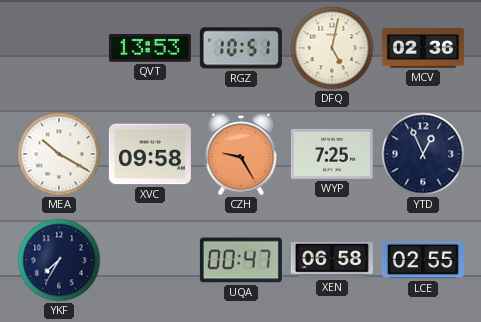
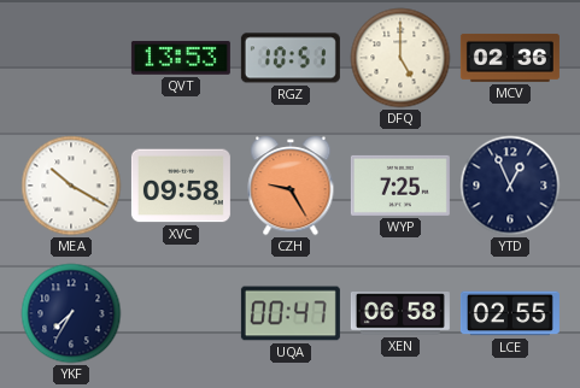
DFQ: 5:02 -> 5:00
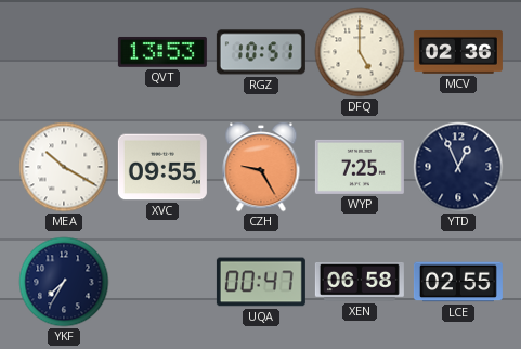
XVC: 09:58 -> 09:55
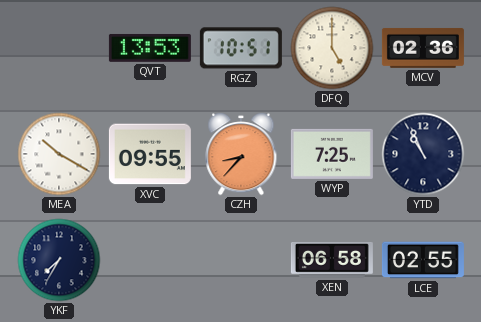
CZH: 9:25 -> 8:37
YTD: 12:56 -> 10:56
UQA: 00:47 -> none
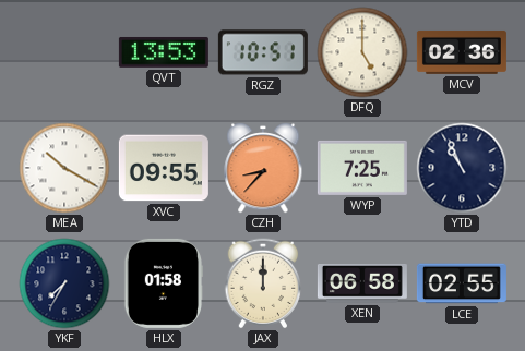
HLX: none -> 01:58
JAX: none -> 12:00
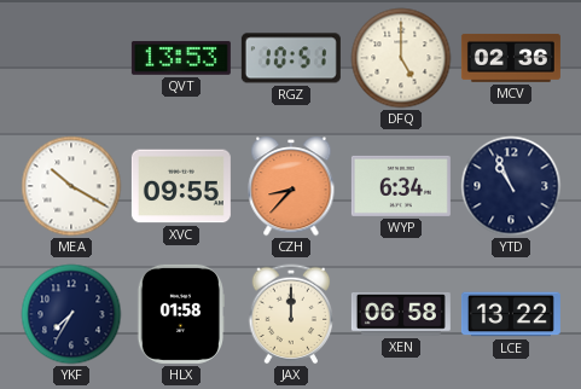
WYP: 7:25 -> 6:34
LCE: 02:55 -> 13:22
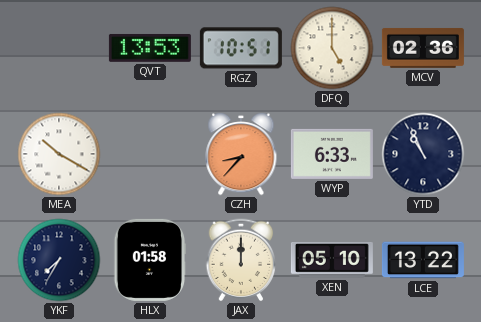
XVC: 09:55 -> none
WYP: 6:34 -> 6:33
XEN: 06:58 -> 05:10
